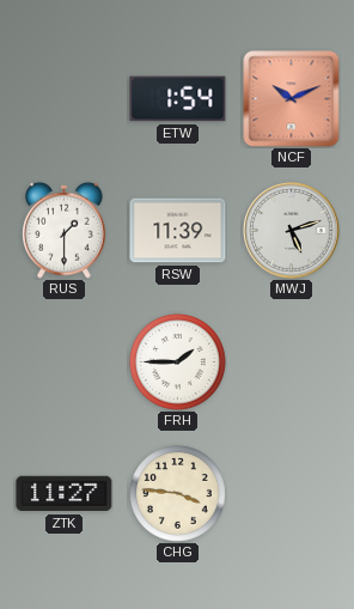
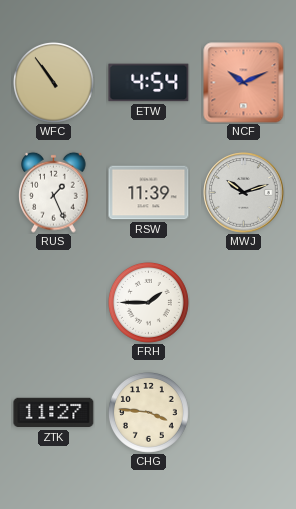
WFC: none -> 10:54
ETW: 1:54 -> 4:54
RUS: 1:30 -> 1:26
MWJ: 5:12 -> 10:12
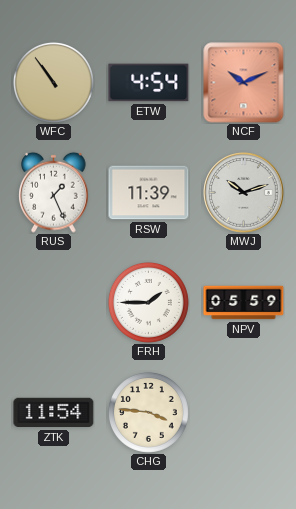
NPV: none -> 05:59
ZTK: 11:27 -> 11:54
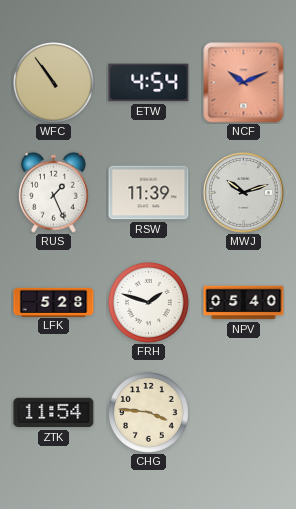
LFK: none -> 5:28
FRH: 1:45 -> 1:48
NPV: 05:59 -> 05:40
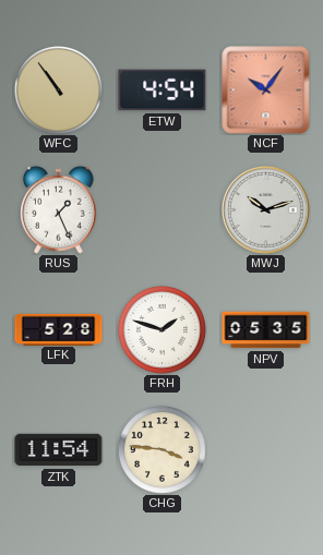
NCF: 10:11 -> 10:06
RSW: 11:39 -> none
NPV: 05:40 -> 05:35
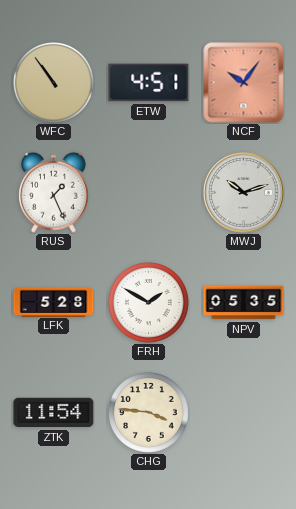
ETW: 4:54 -> 4:51
FRH: 1:48 -> 1:50
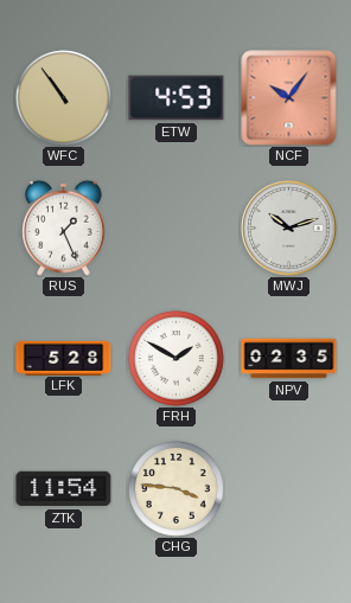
ETW: 4:51 -> 4:53
NPV: 05:35 -> 02:35
